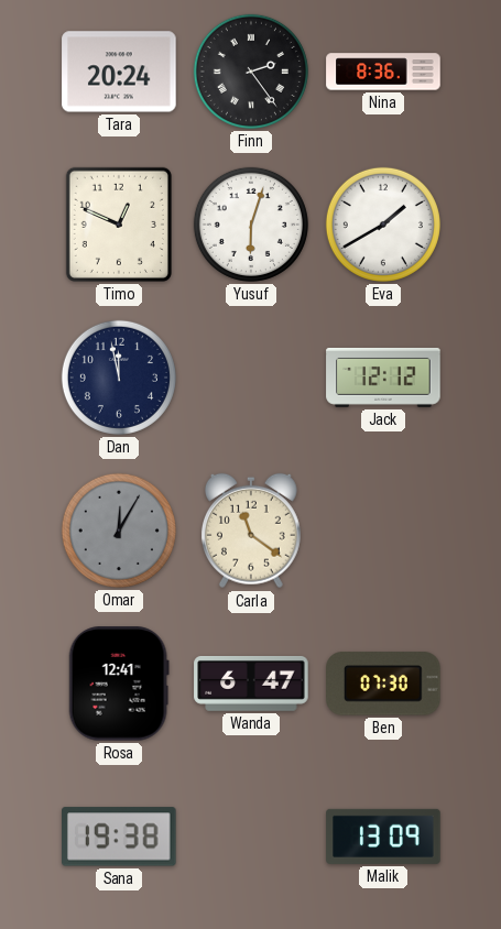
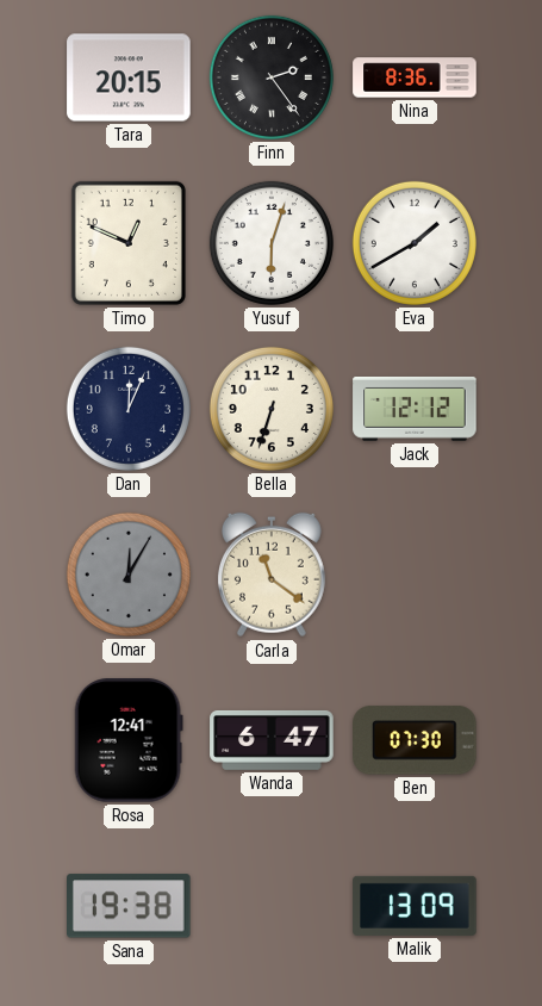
Tara: 20:24 -> 20:15
Dan: 11:58 -> 12:04
Bella: none -> 6:33
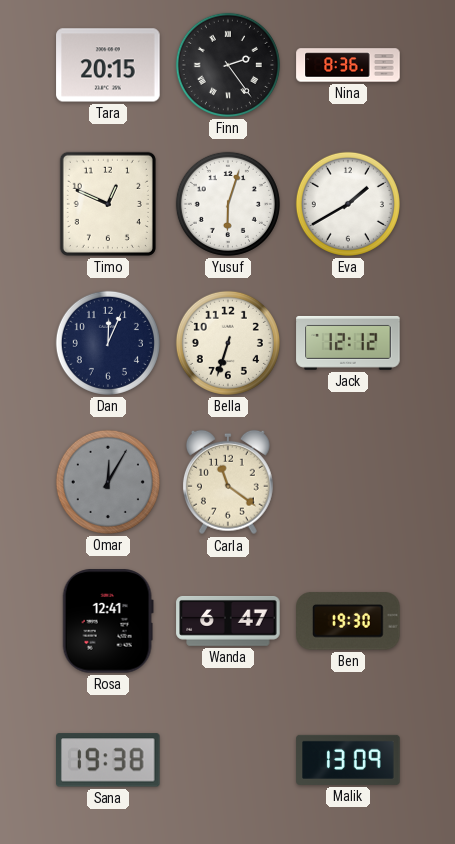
Ben: 07:30 -> 19:30
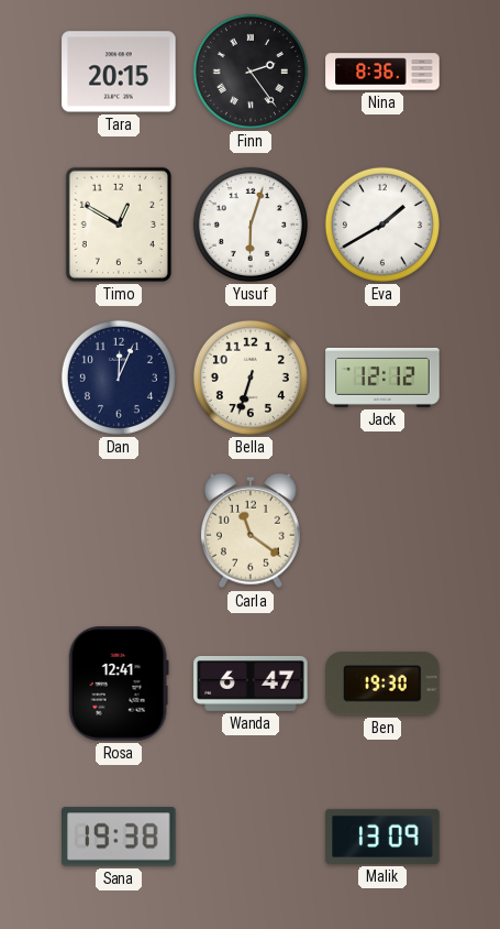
Timo: 12:49 -> 12:50
Omar: 12:05 -> none
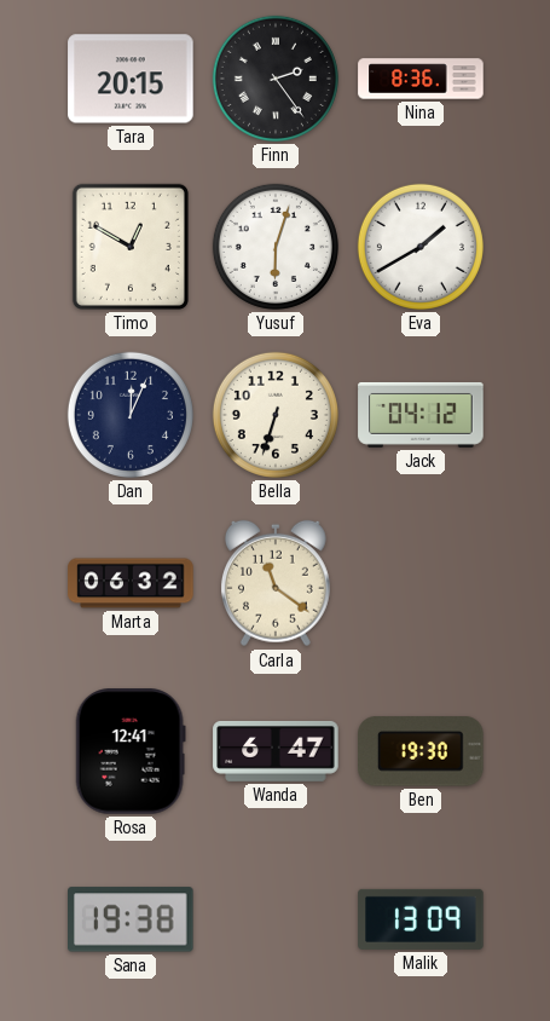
Jack: 12:12 -> 04:12
Marta: none -> 06:32
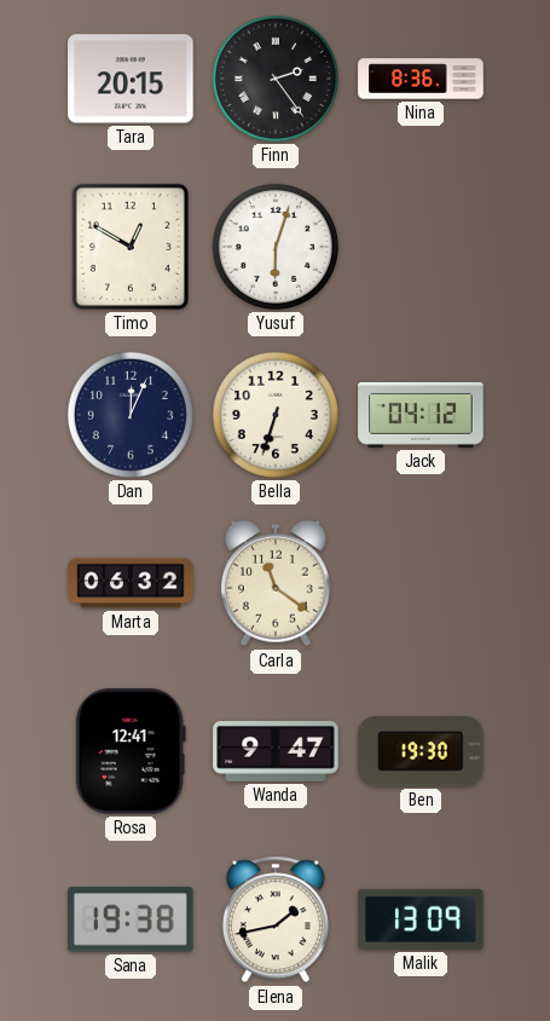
Eva: 1:40 -> none
Wanda: 6:47 -> 9:47
Elena: none -> 1:43
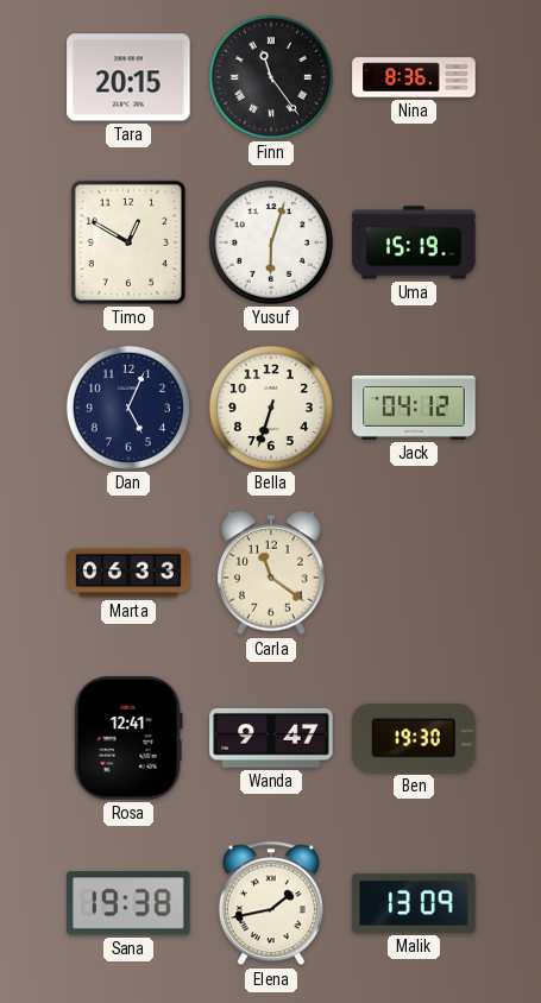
Finn: 2:24 -> 11:24
Uma: none -> 15:19
Dan: 12:04 -> 5:04
Marta: 06:32 -> 06:33
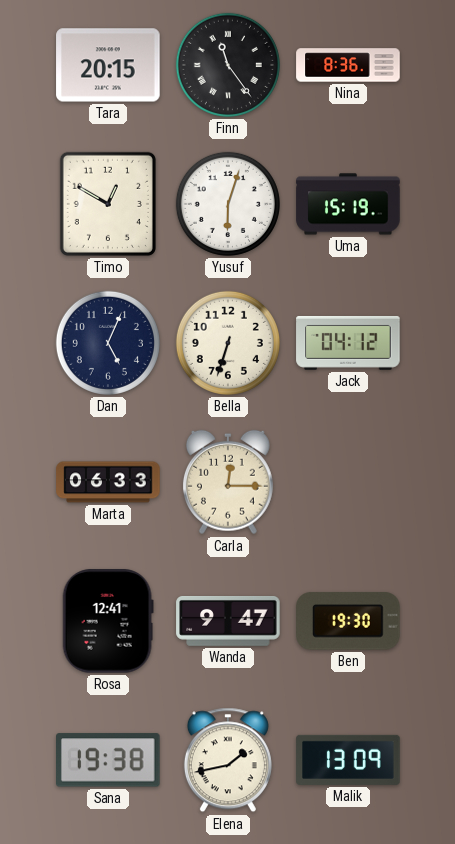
Carla: 11:21 -> 12:15
